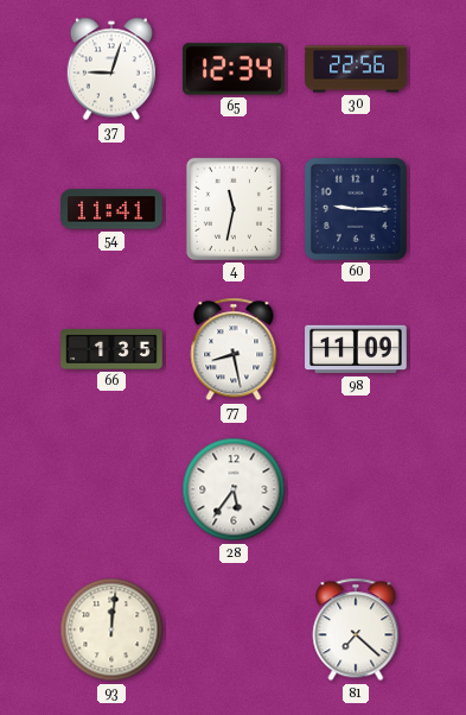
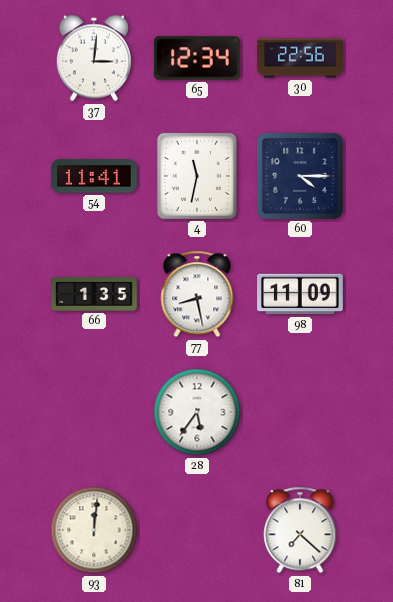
37: 9:03 -> 3:01
60: 9:15 -> 4:15
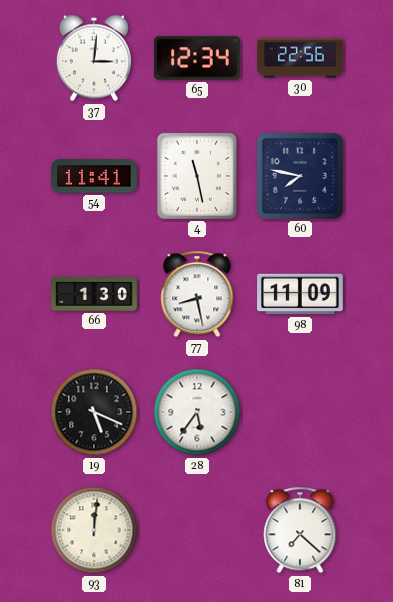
4: 11:32 -> 11:28
60: 4:15 -> 7:47
66: 1:35 -> 1:30
19: none -> 5:19
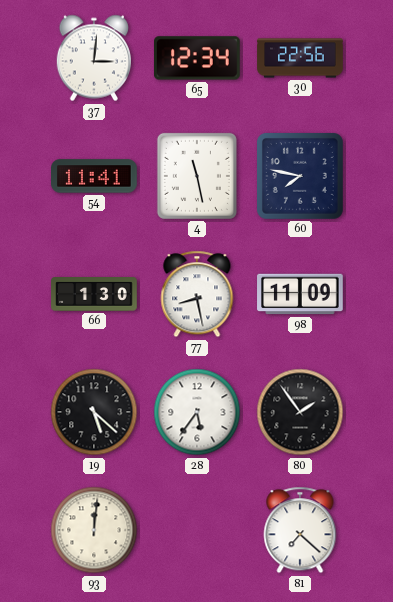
19: 5:19 -> 5:22
80: none -> 1:54
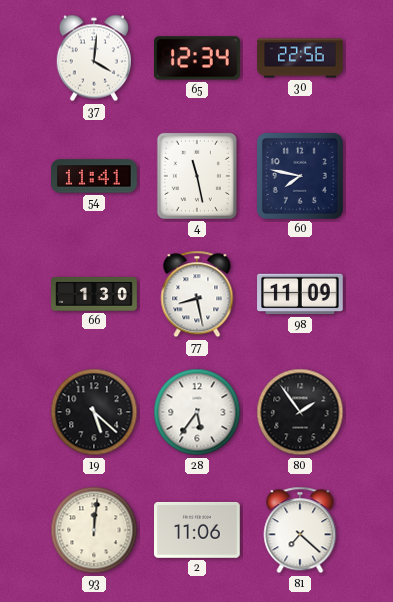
37: 3:01 -> 4:01
2: none -> 11:06
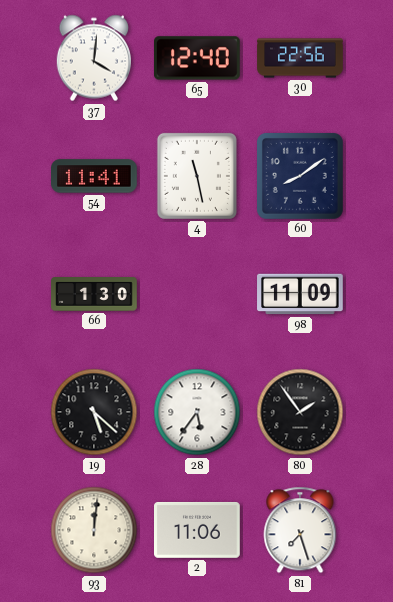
65: 12:34 -> 12:40
60: 7:47 -> 8:09
77: 8:28 -> none
81: 7:22 -> 7:27
